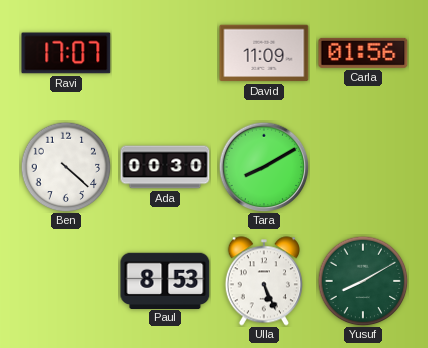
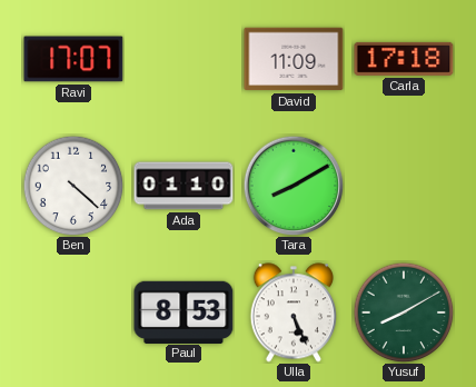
Carla: 01:56 -> 17:18
Ada: 00:30 -> 01:10
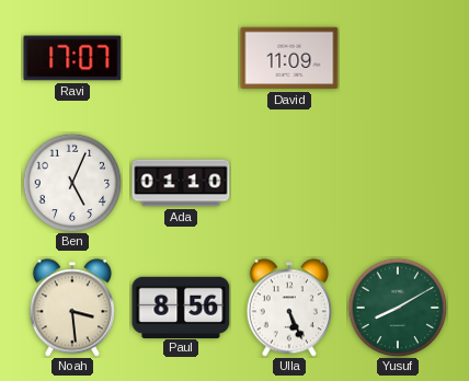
Carla: 17:18 -> none
Ben: 4:22 -> 5:04
Tara: 8:10 -> none
Noah: none -> 3:29
Paul: 8:53 -> 8:56
